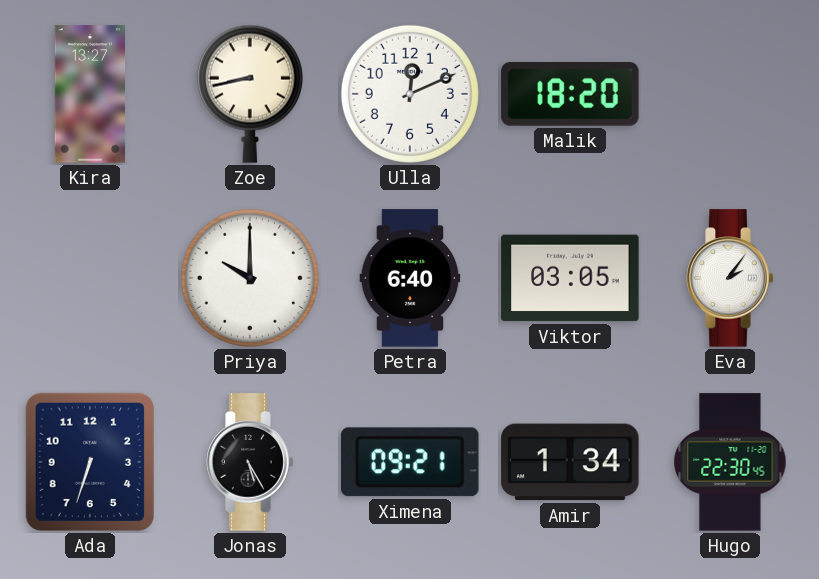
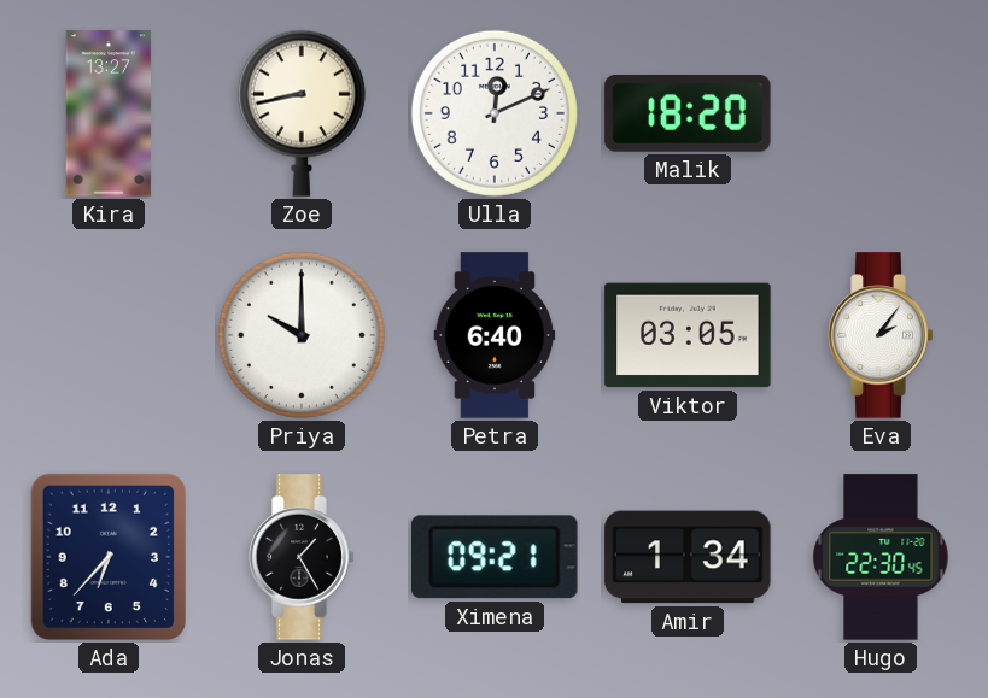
Ada: 6:33 -> 6:37
Jonas: 5:25 -> 1:25
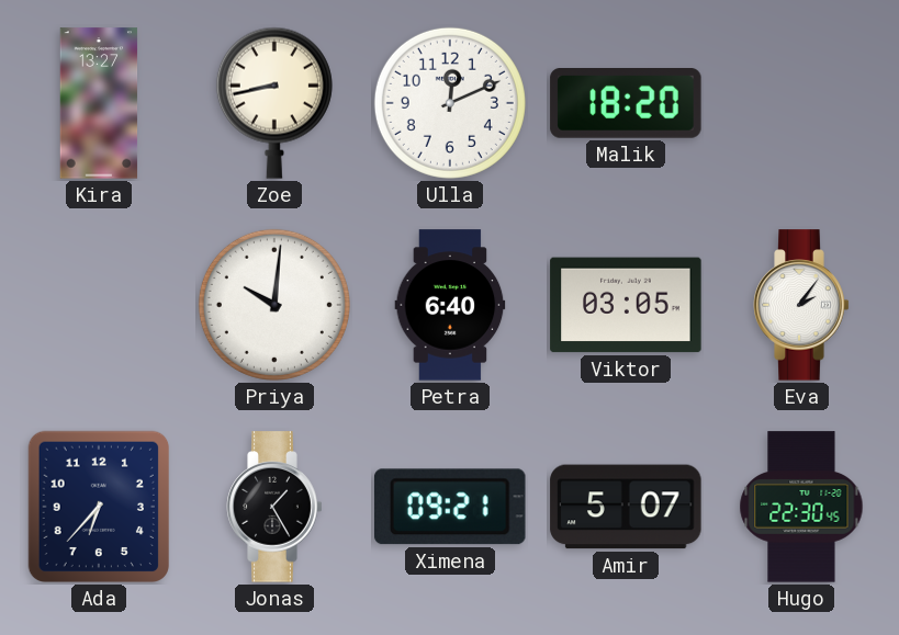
Priya: 10:00 -> 10:01
Amir: 1:34 -> 5:07
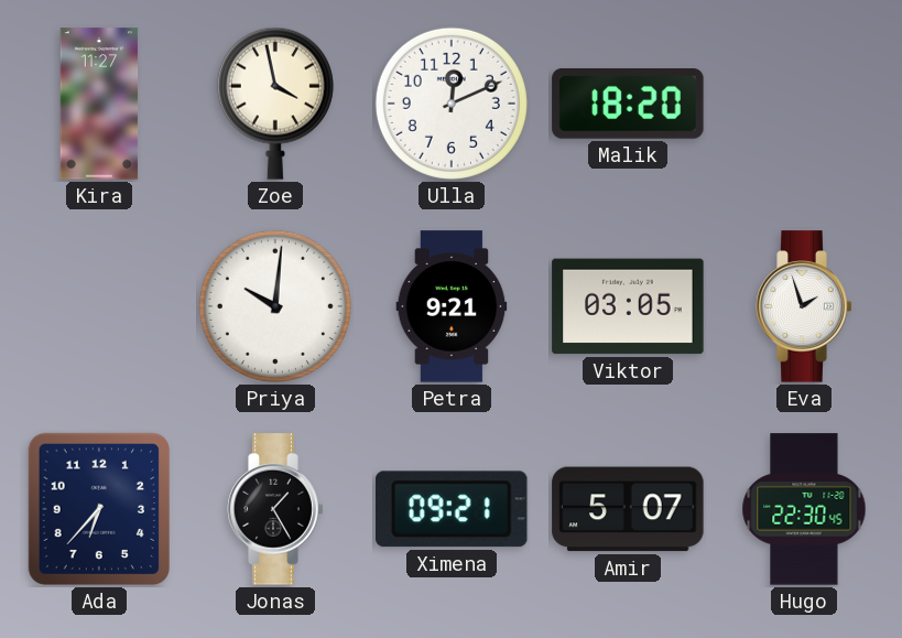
Kira: 13:27 -> 11:27
Zoe: 8:43 -> 3:58
Petra: 6:40 -> 9:21
Eva: 2:06 -> 1:57
